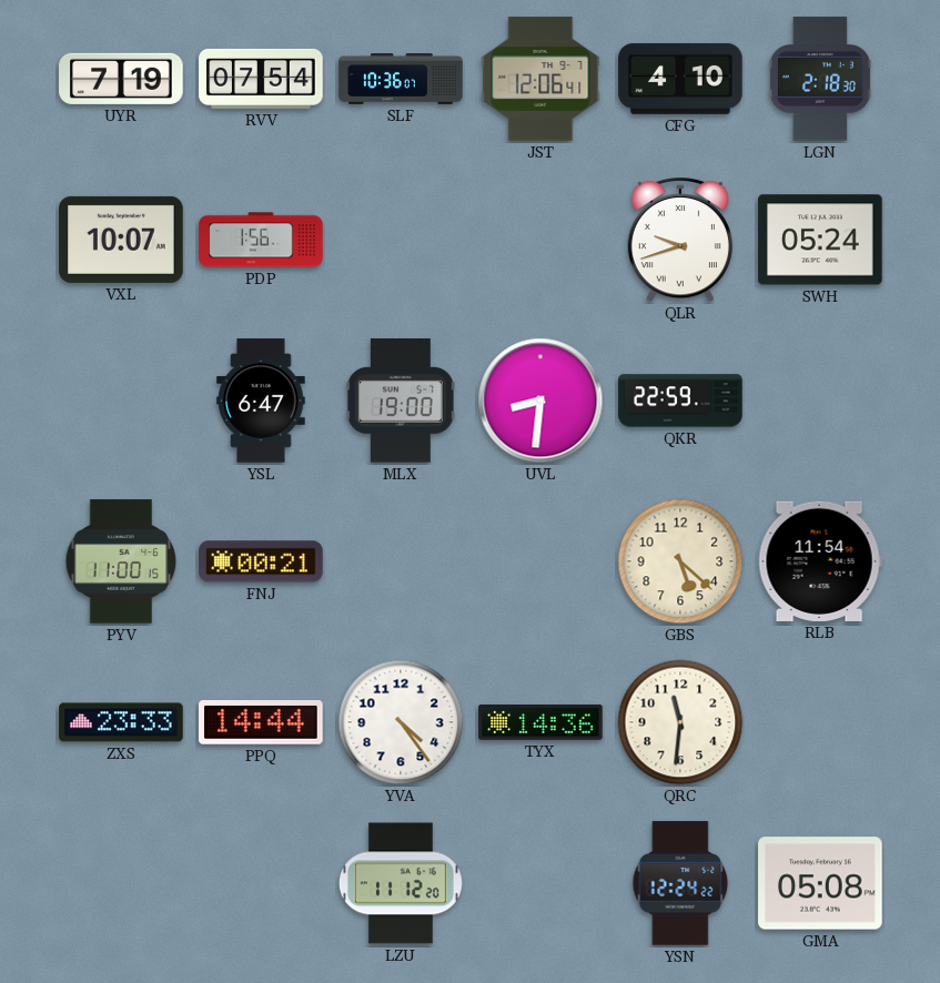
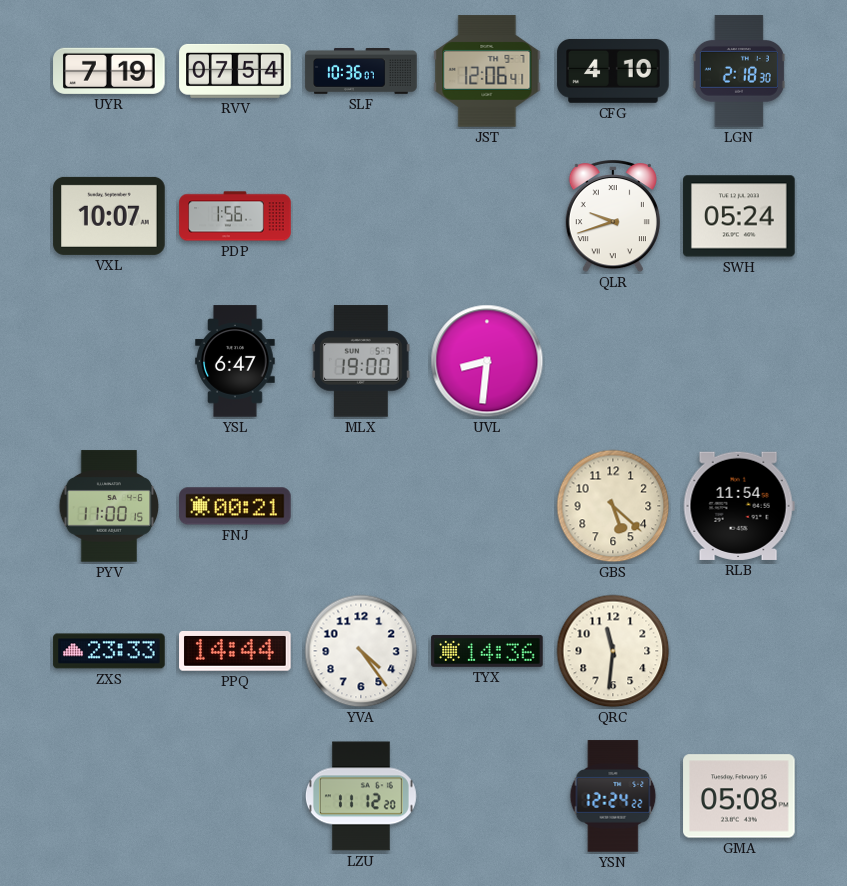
QKR: 22:59 -> none
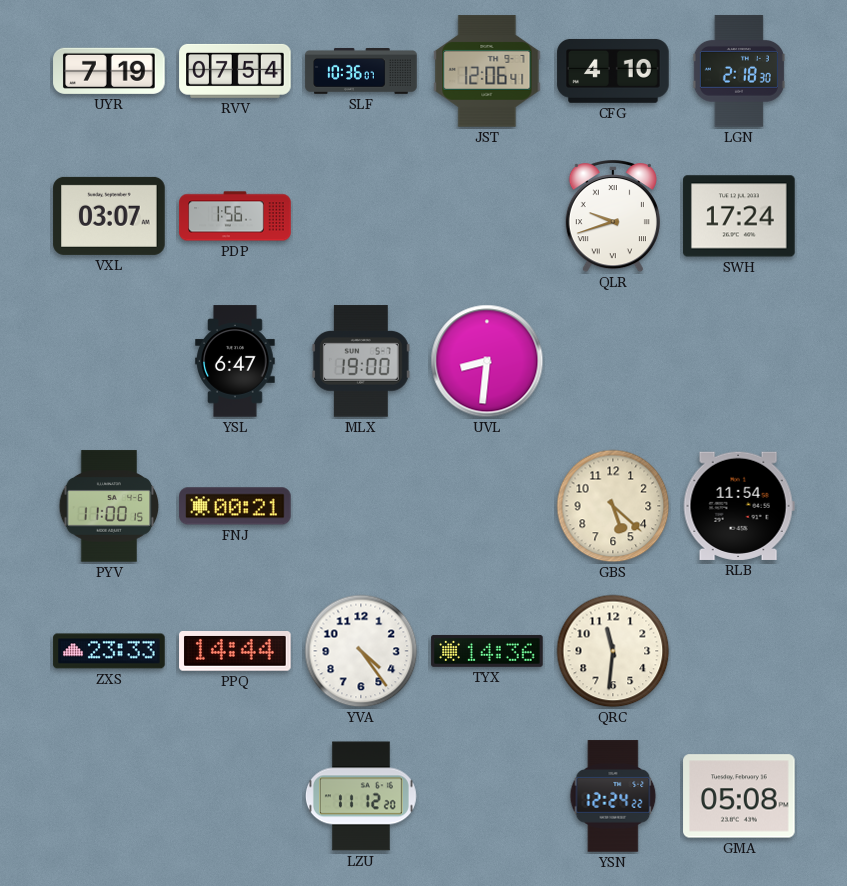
VXL: 10:07 -> 03:07
SWH: 05:24 -> 17:24
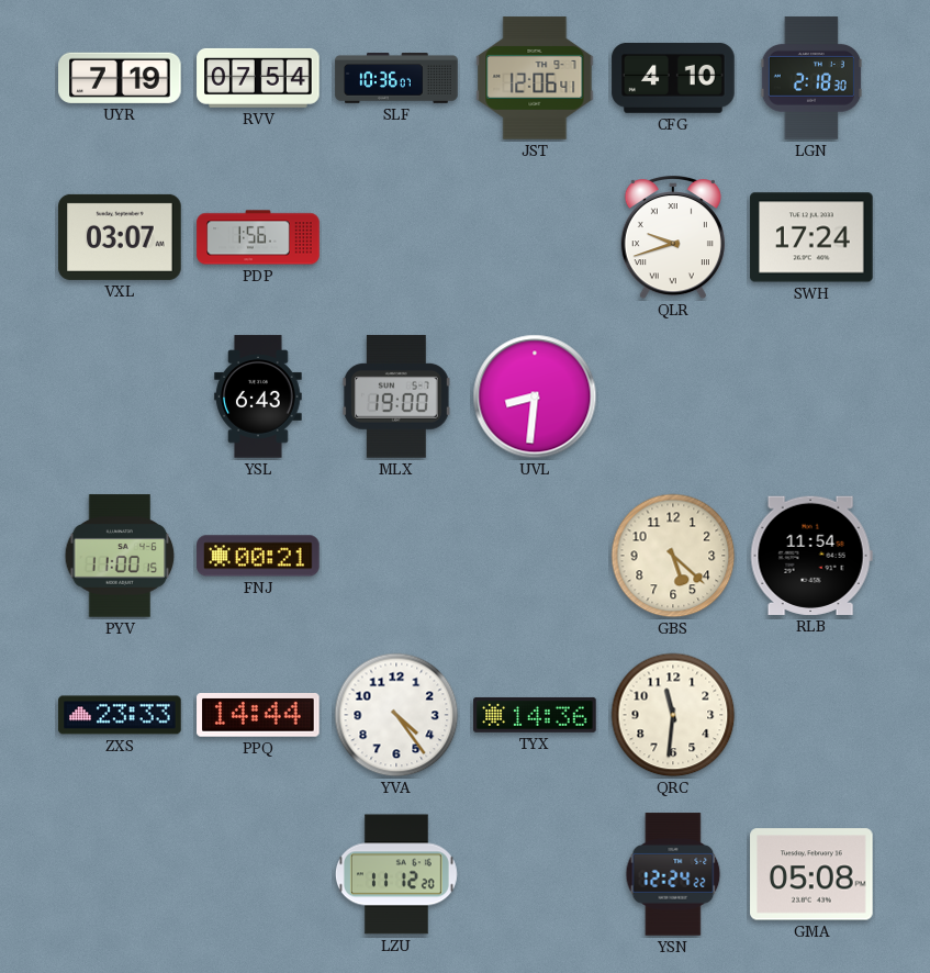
YSL: 6:47 -> 6:43
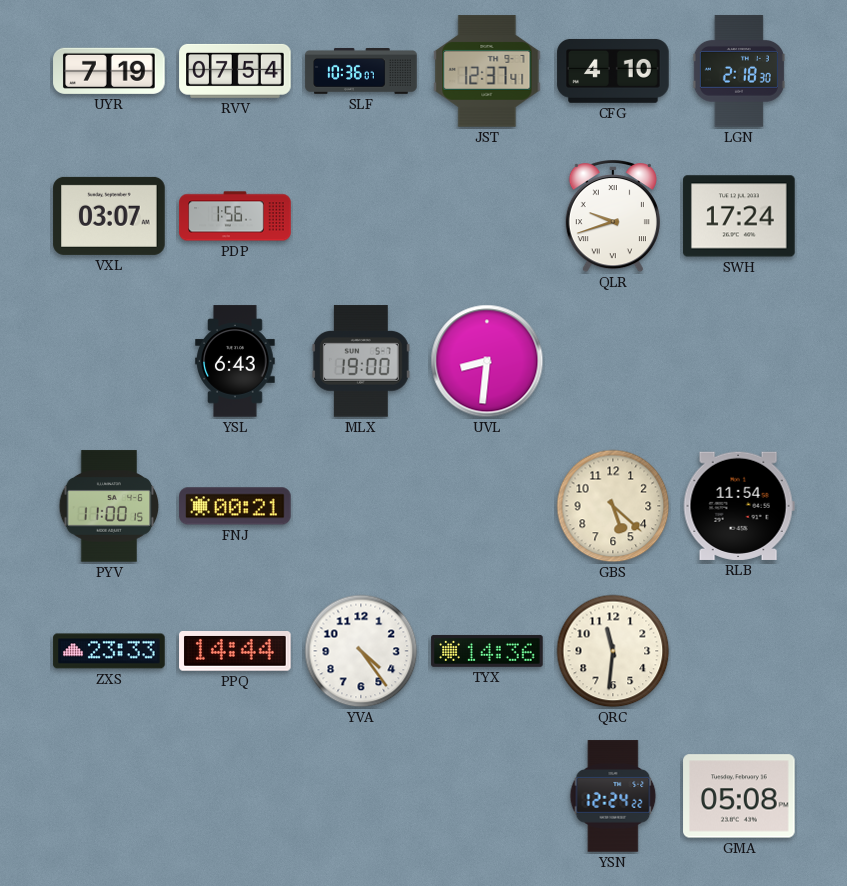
JST: 12:06 -> 12:37
LZU: 11:12 -> none
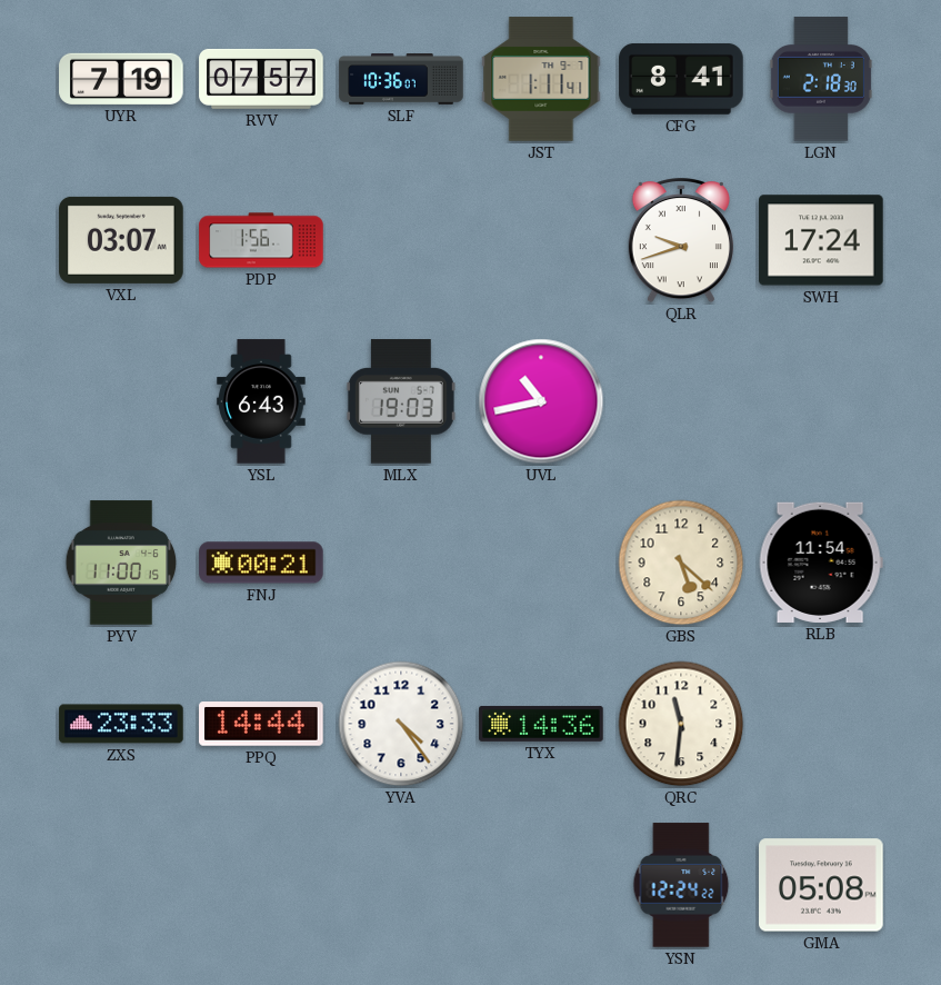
RVV: 07:54 -> 07:57
JST: 12:37 -> 1:11
CFG: 4:10 -> 8:41
MLX: 19:00 -> 19:03
UVL: 8:31 -> 10:43
